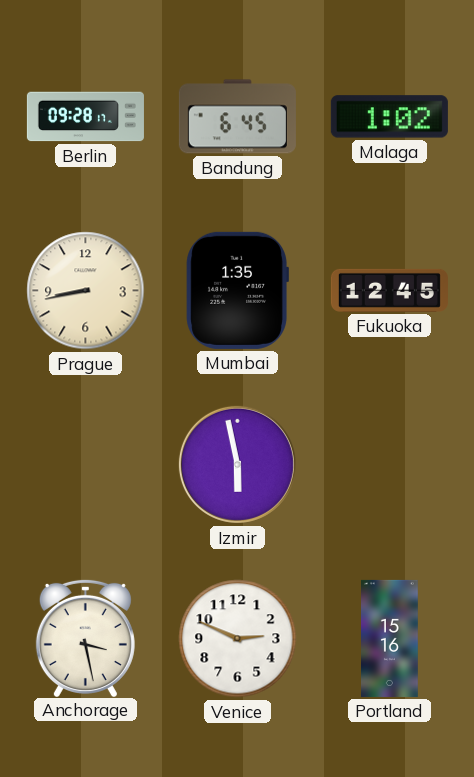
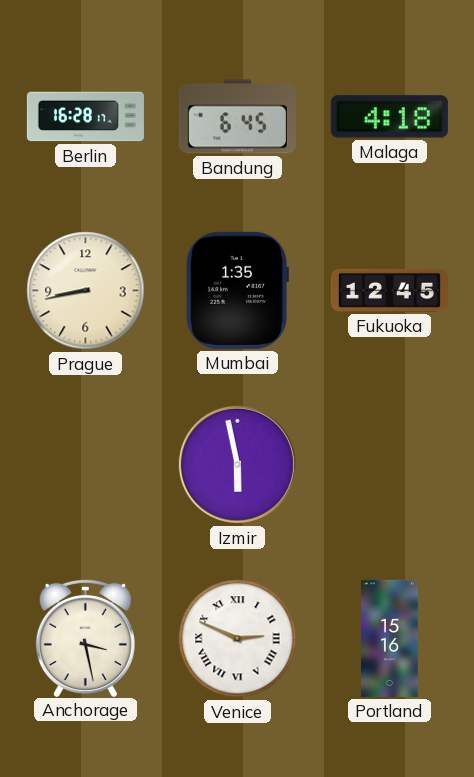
Berlin: 09:28 -> 16:28
Malaga: 1:02 -> 4:18
Venice numerals: Arabic -> Roman
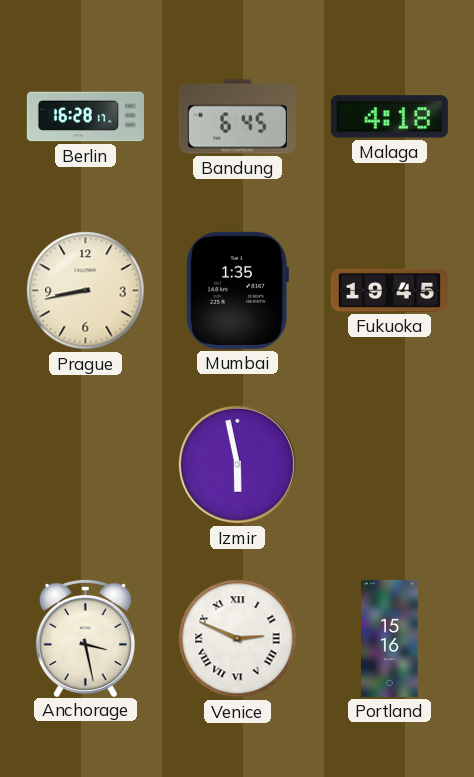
Fukuoka: 12:45 -> 19:45
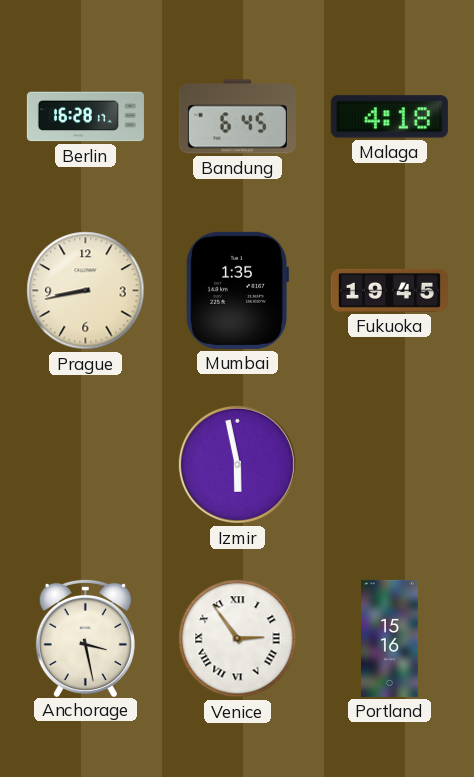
Venice: 2:49 -> 2:54
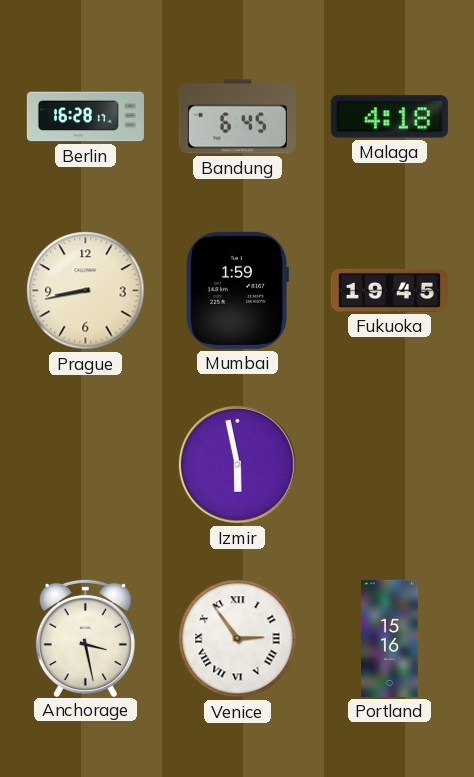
Mumbai: 1:35 -> 1:59
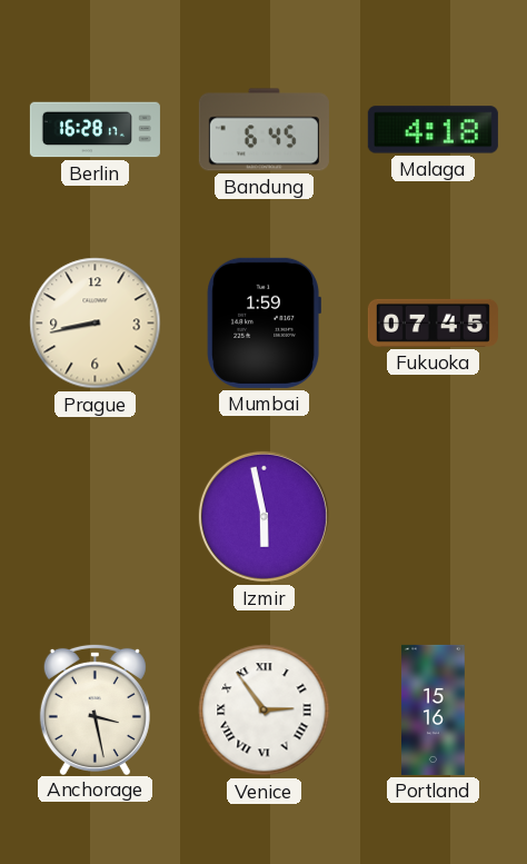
Fukuoka: 19:45 -> 07:45
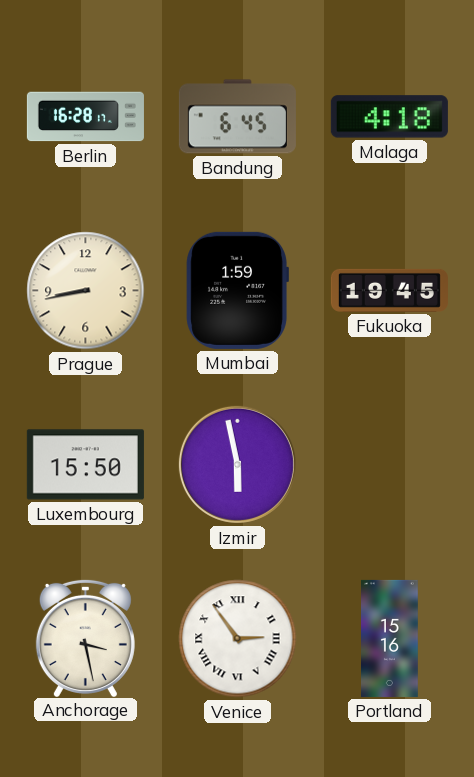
Fukuoka: 07:45 -> 19:45
Luxembourg: none -> 15:50
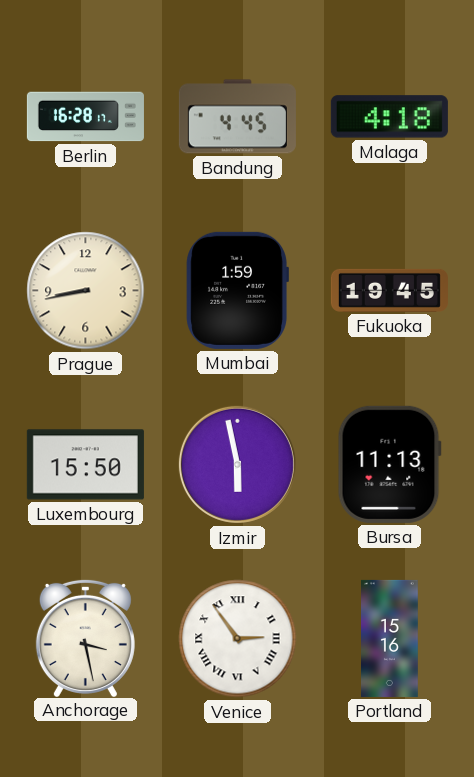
Bandung: 6:45 -> 4:45
Bursa: none -> 11:13
